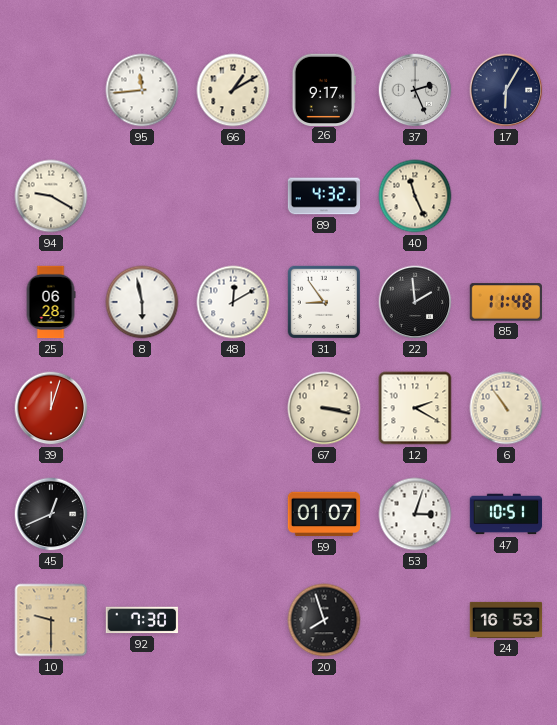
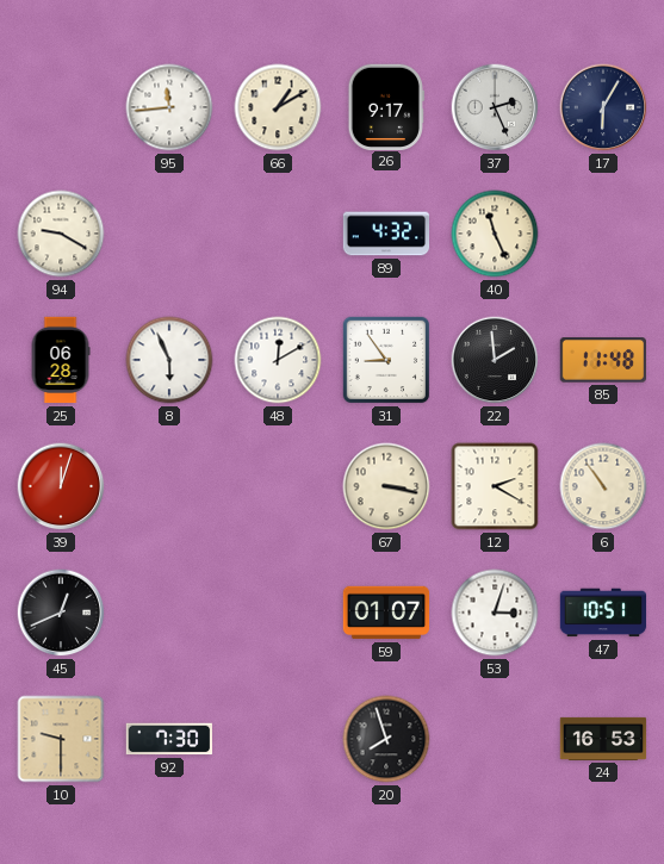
8: 5:58 -> 5:56
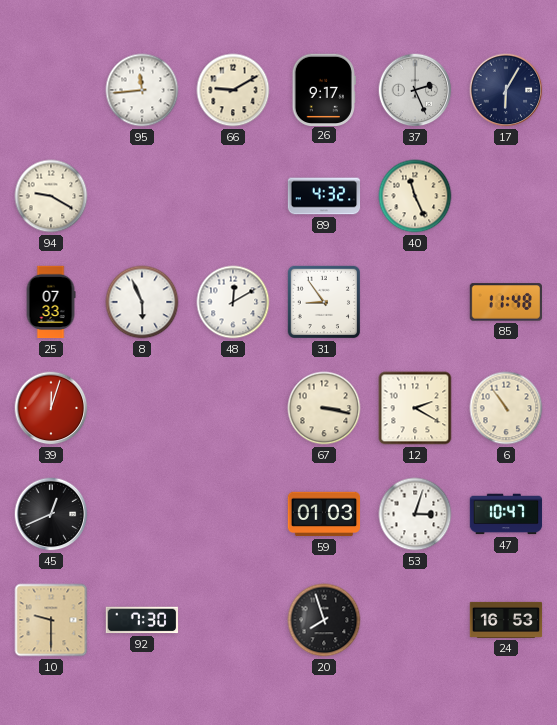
66: 1:10 -> 9:10
25: 06:28 -> 07:33
22: 1:59 -> none
59: 01:07 -> 01:03
47: 10:51 -> 10:47
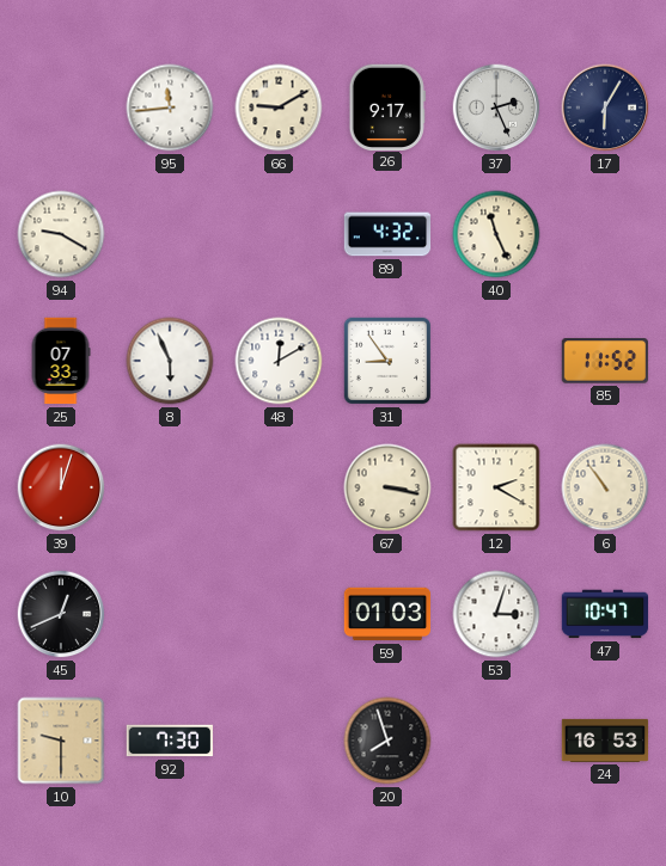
85: 11:48 -> 11:52
